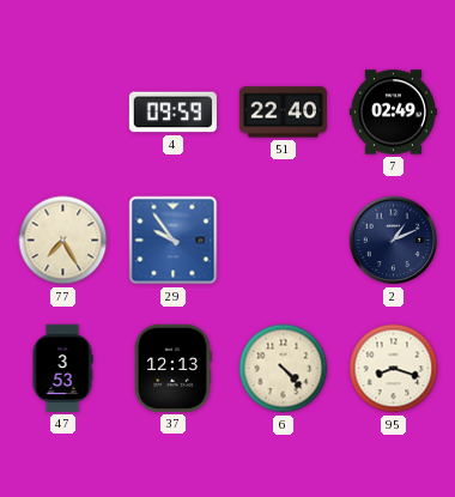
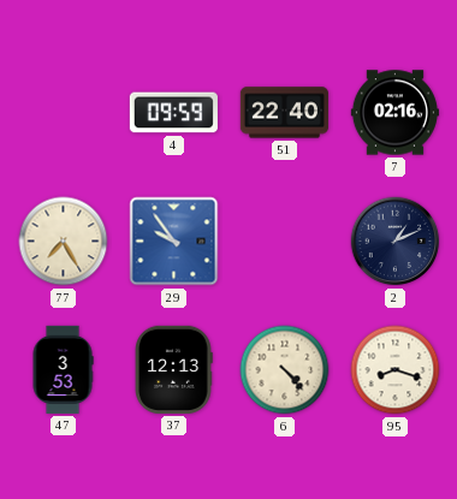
7: 02:49 -> 02:16
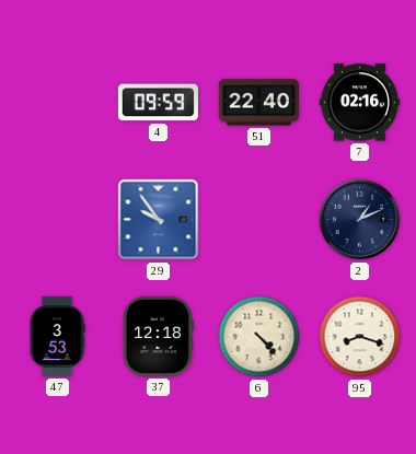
77: 7:25 -> none
37: 12:13 -> 12:18
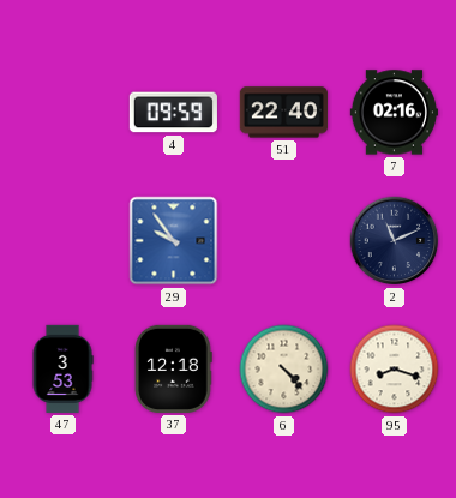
2: 1:11 -> 11:11
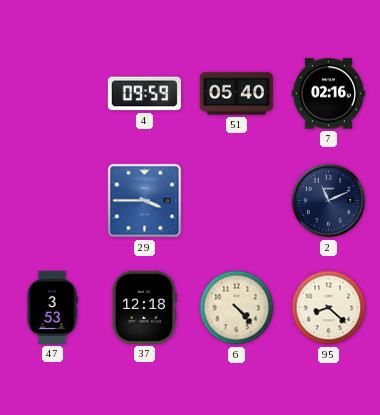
51: 22:40 -> 05:40
29: 9:54 -> 3:45
95: 8:18 -> 8:22
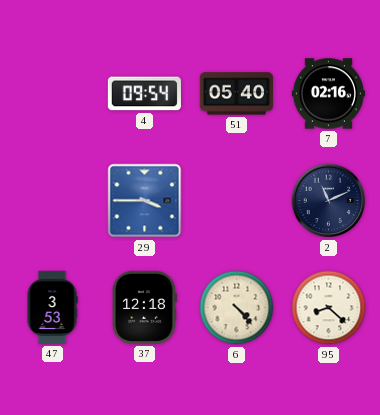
4: 09:59 -> 09:54
